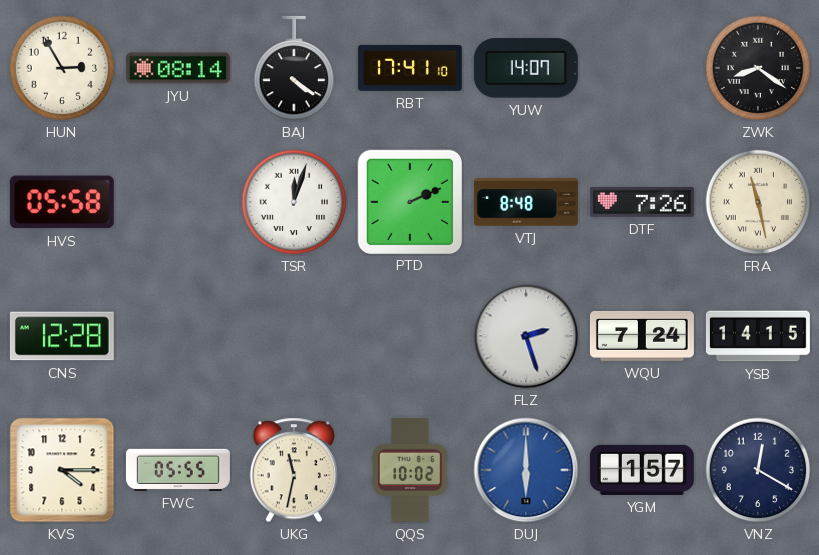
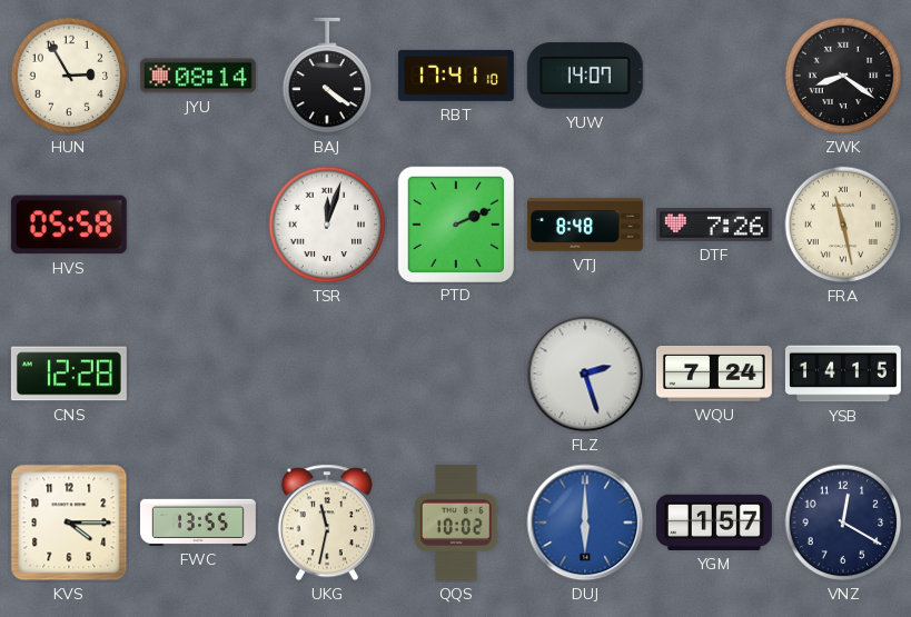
FWC: 05:55 -> 13:55
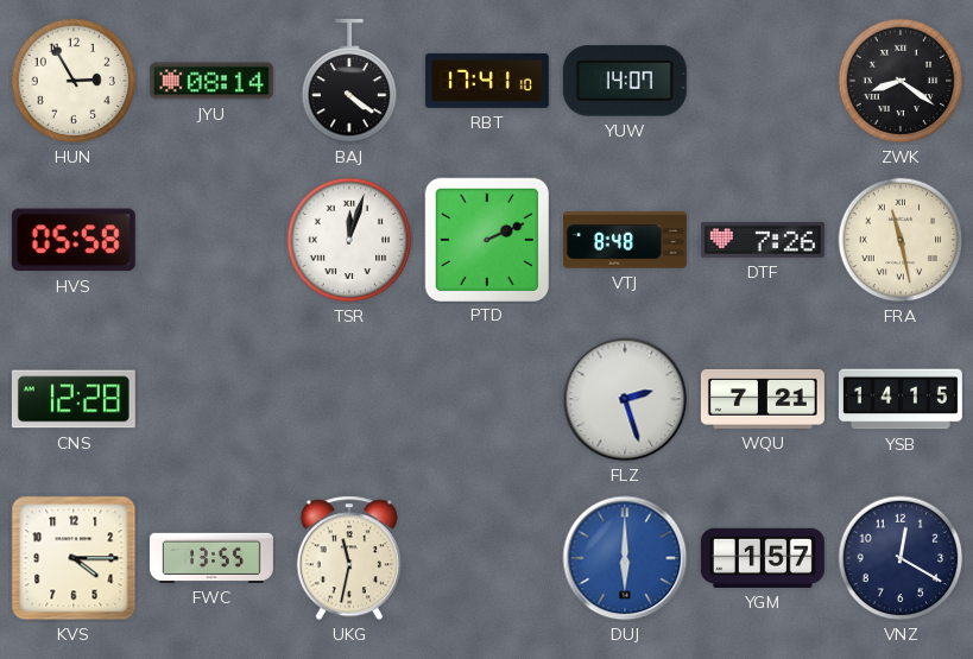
WQU: 7:24 -> 7:21
QQS: 10:02 -> none
